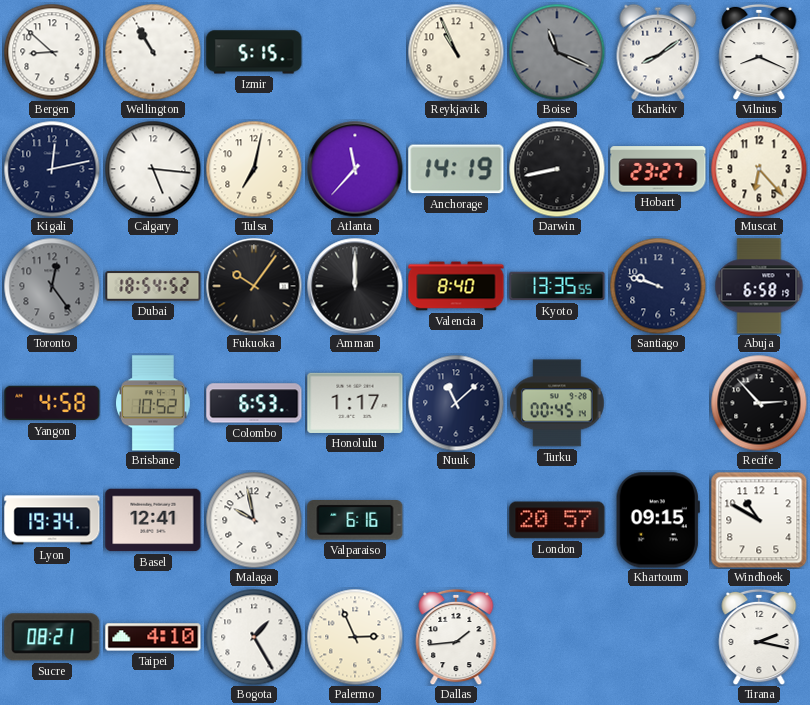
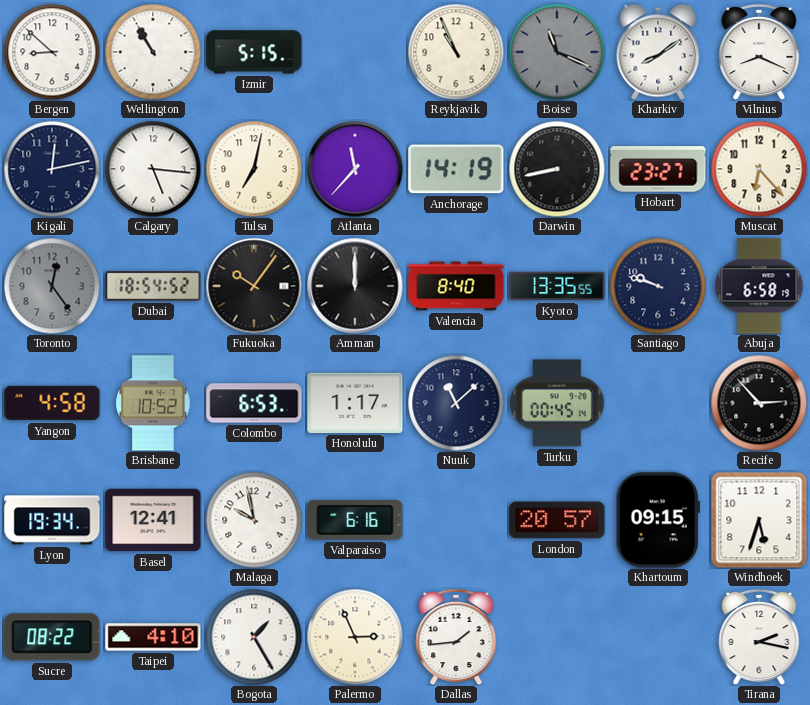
Windhoek: 10:50 -> 5:33
Sucre: 08:21 -> 08:22
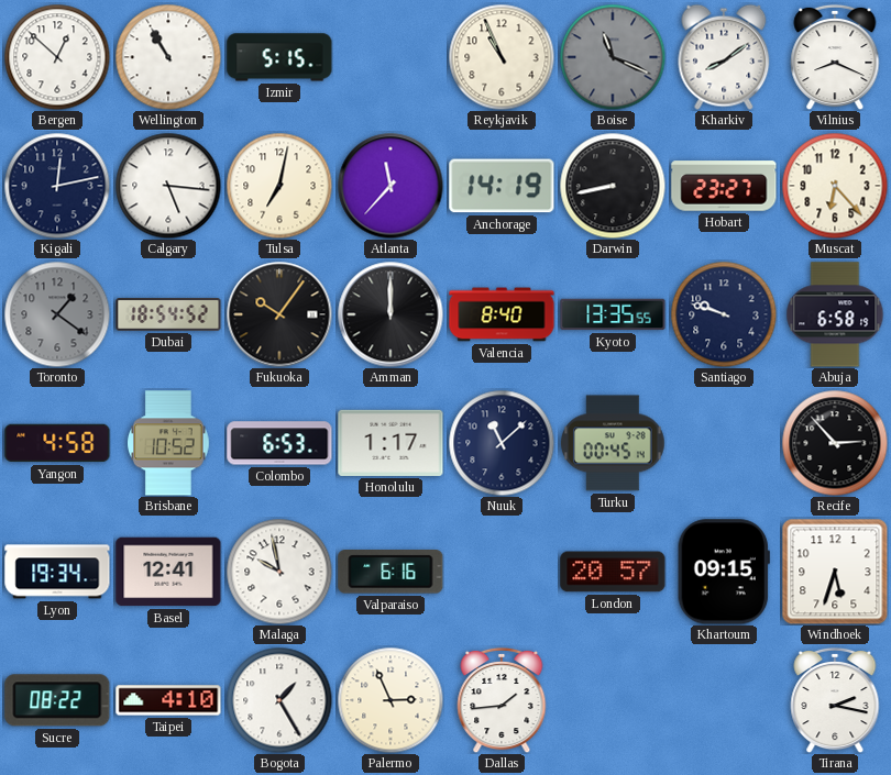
Bergen: 8:52 -> 12:52
Toronto: 12:24 -> 1:21
